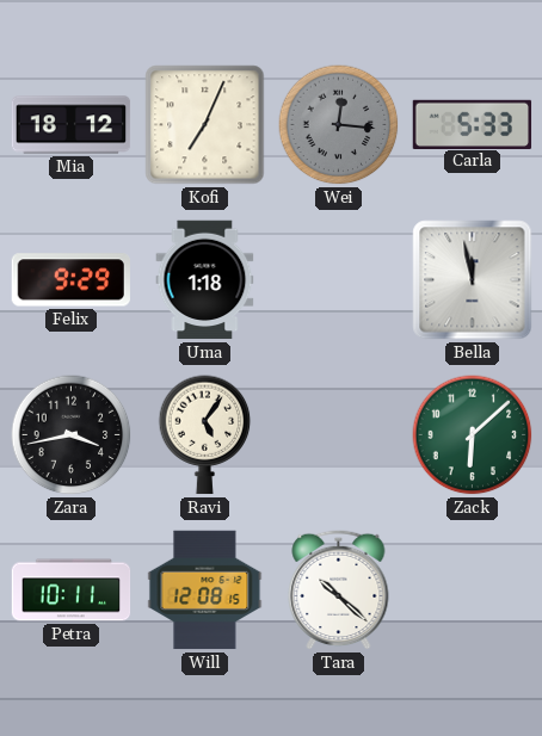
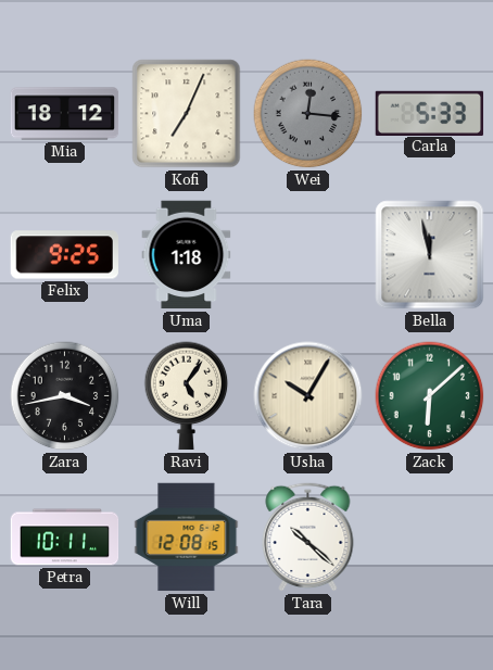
Felix: 9:29 -> 9:25
Usha: none -> 10:05
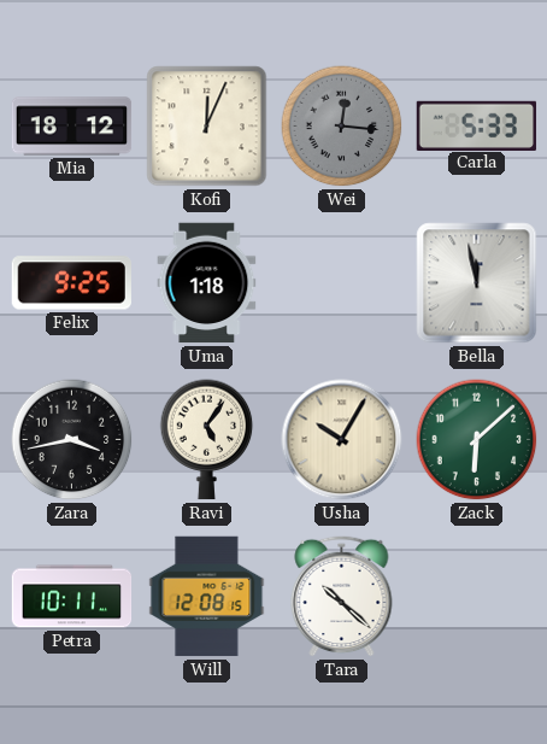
Kofi: 7:04 -> 12:04
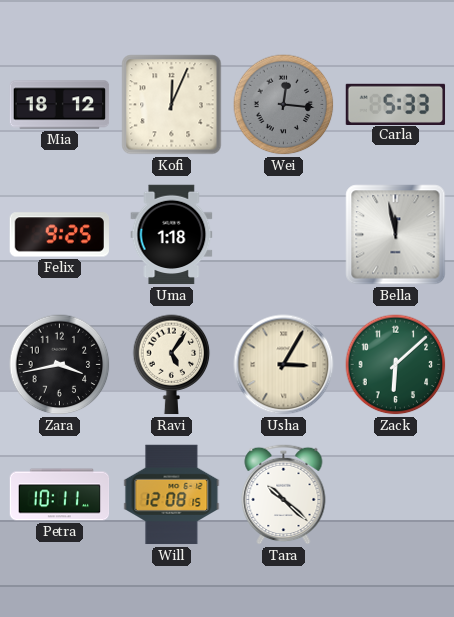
Usha: 10:05 -> 3:05
